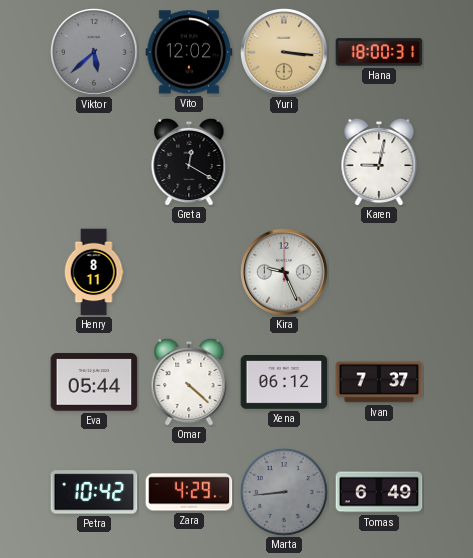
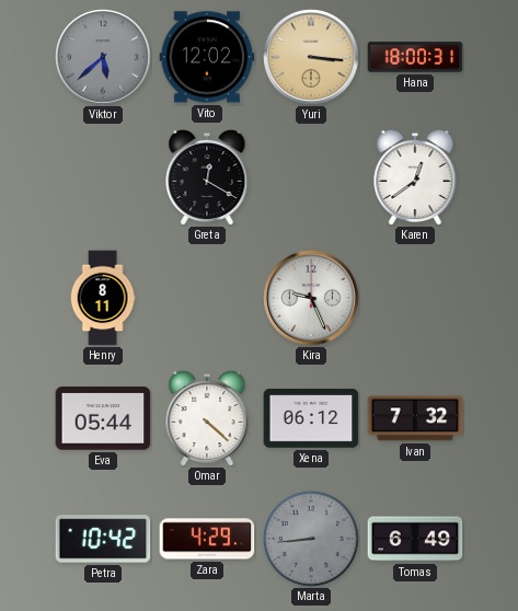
Karen: 9:02 -> 12:39
Ivan: 7:37 -> 7:32
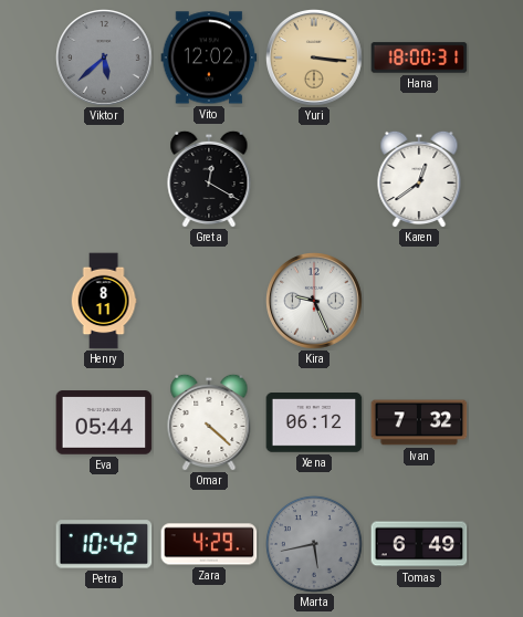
Marta: 8:44 -> 5:43
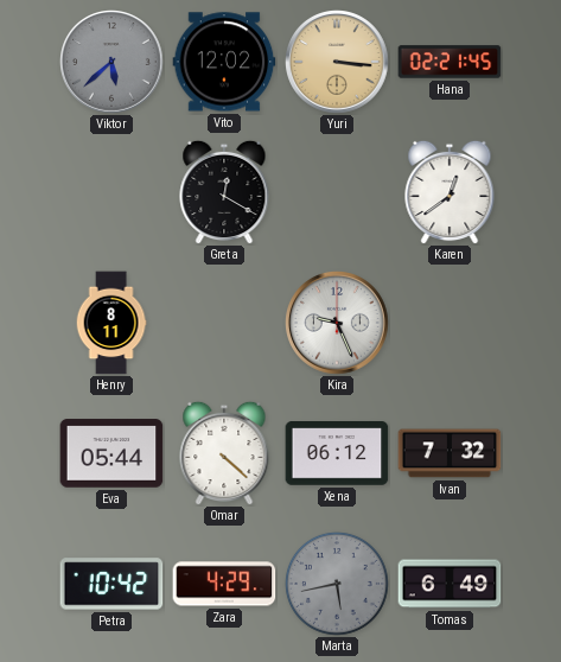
Hana: 18:00 -> 02:21
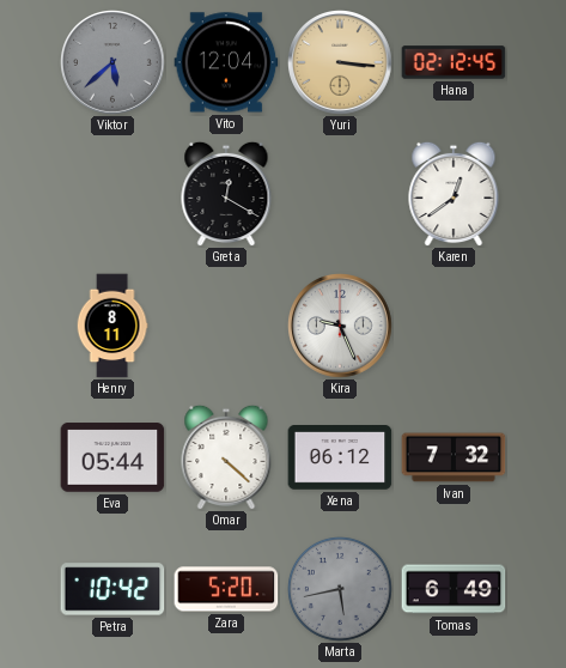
Vito: 12:02 -> 12:04
Hana: 02:21 -> 02:12
Zara: 4:29 -> 5:20
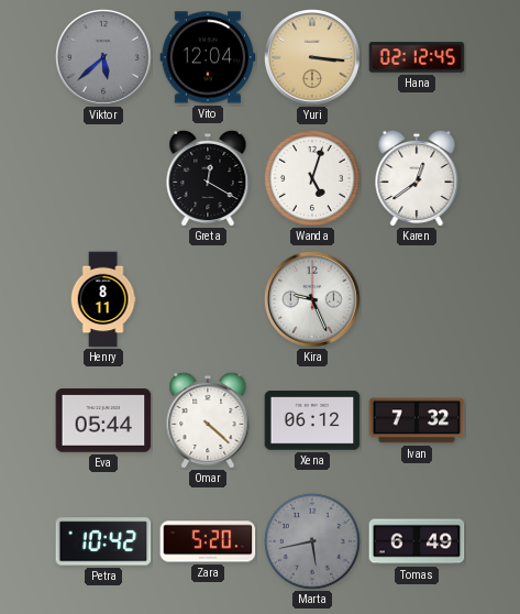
Wanda: none -> 5:03
